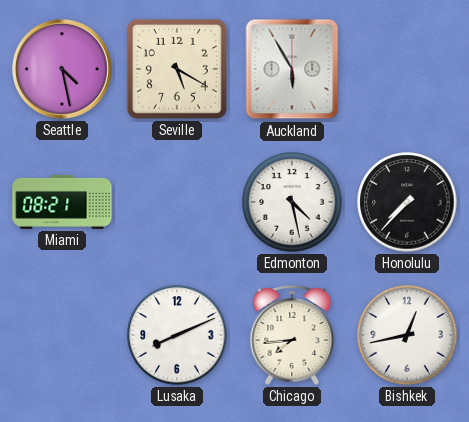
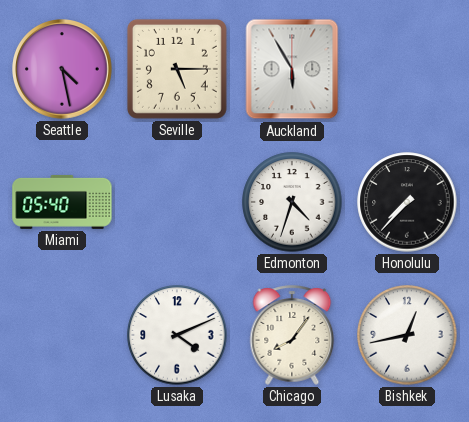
Seville: 5:20 -> 5:15
Miami: 08:21 -> 05:40
Edmonton: 4:28 -> 4:33
Lusaka: 8:11 -> 4:11
Chicago: 7:44 -> 8:06
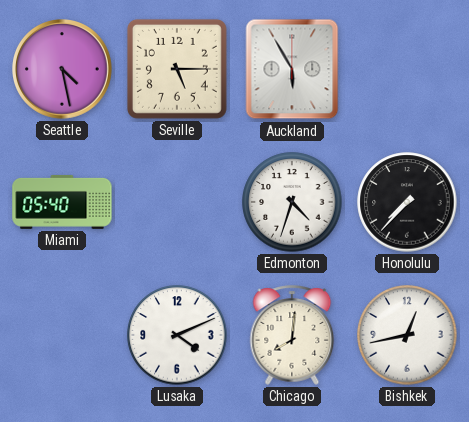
Chicago: 8:06 -> 8:01
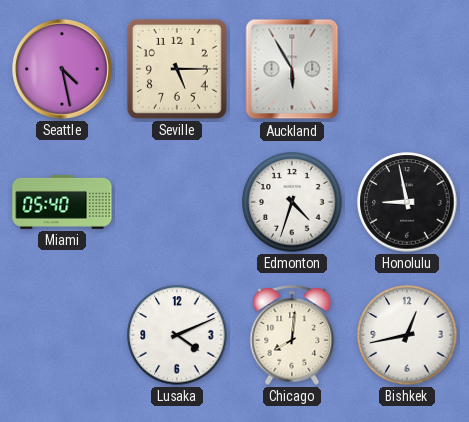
Honolulu: 7:37 -> 8:58
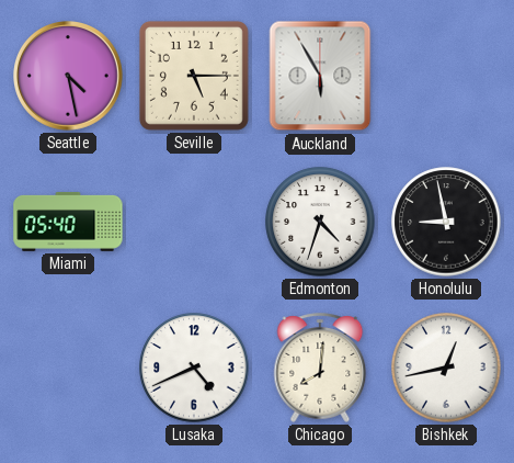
Lusaka: 4:11 -> 4:41
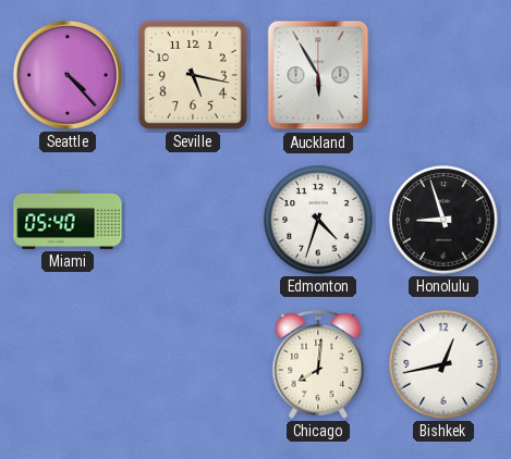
Seattle: 4:28 -> 4:23
Seville: 5:15 -> 5:17
Honolulu: 8:58 -> 8:57
Lusaka: 4:41 -> none
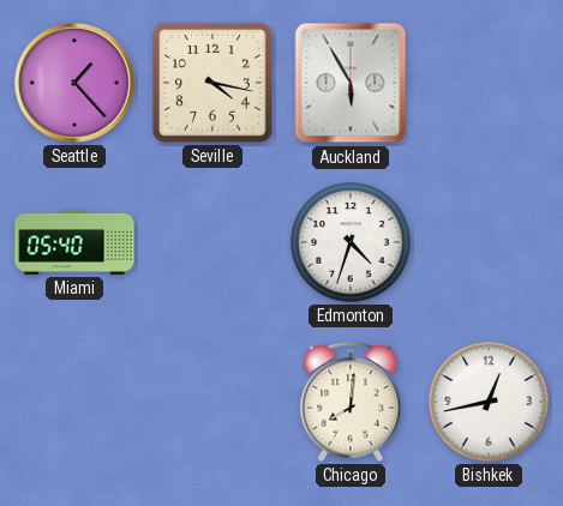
Seattle: 4:23 -> 1:23
Seville: 5:17 -> 4:17
Honolulu: 8:57 -> none
